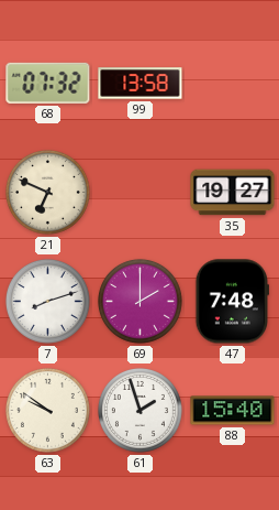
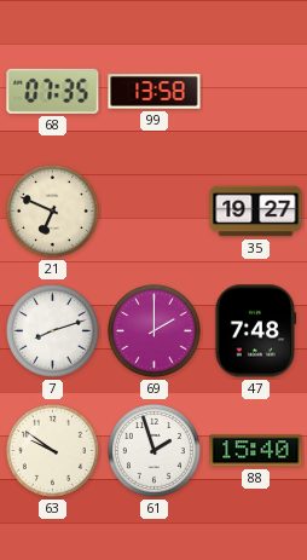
68: 07:32 -> 07:35
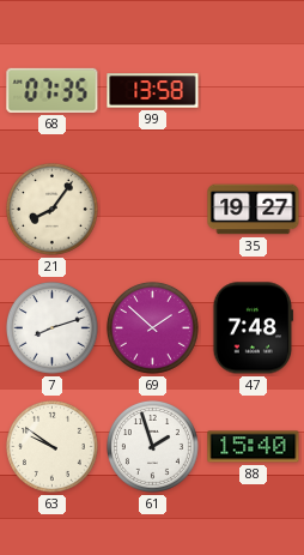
21: 6:49 -> 8:06
69: 2:00 -> 1:52
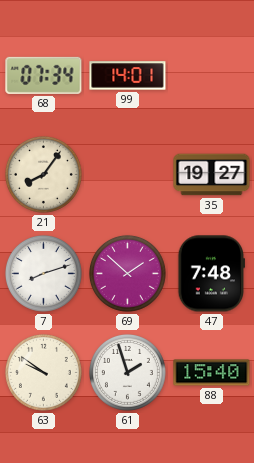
68: 07:35 -> 07:34
99: 13:58 -> 14:01
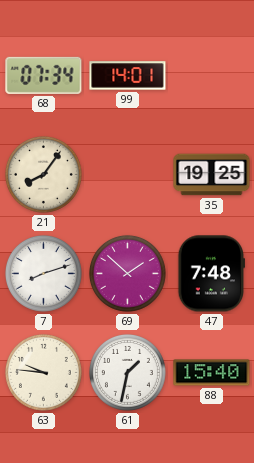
35: 19:27 -> 19:25
63: 9:51 -> 9:46
61: 1:57 -> 1:32
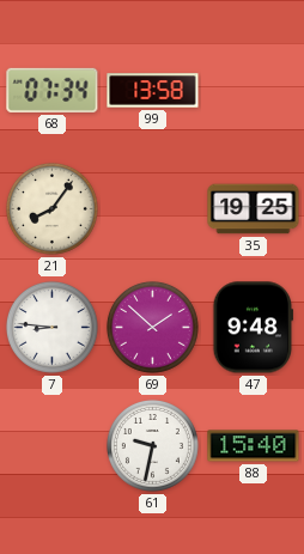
99: 14:01 -> 13:58
7: 8:12 -> 8:46
47: 7:48 -> 9:48
63: 9:46 -> none
61: 1:32 -> 9:32
